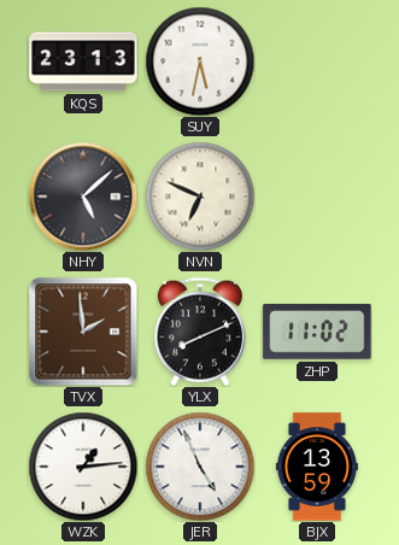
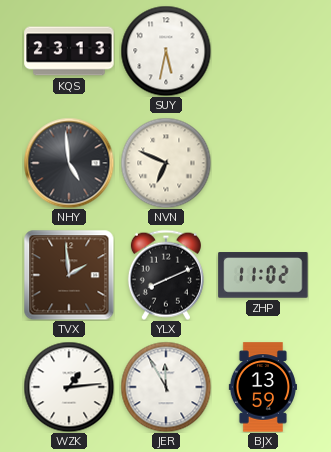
NHY: 5:08 -> 4:59
JER: 4:56 -> 11:55
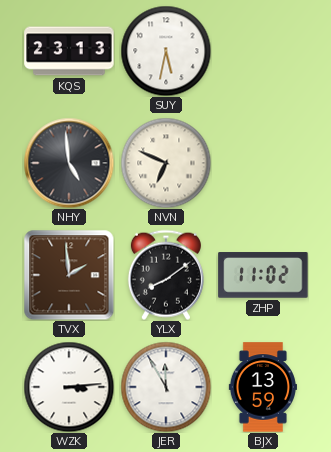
YLX: 8:11 -> 8:09
WZK: 1:14 -> 3:14
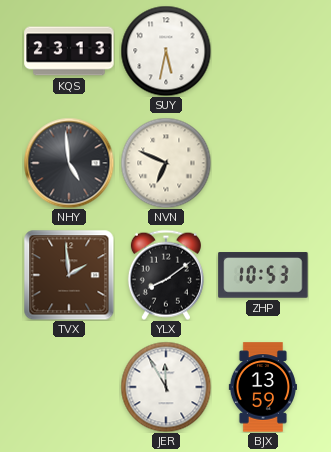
ZHP: 11:02 -> 10:53
WZK: 3:14 -> none
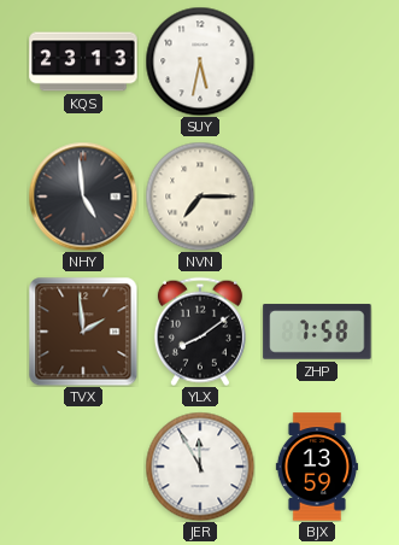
NVN: 6:49 -> 7:15
ZHP: 10:53 -> 7:58
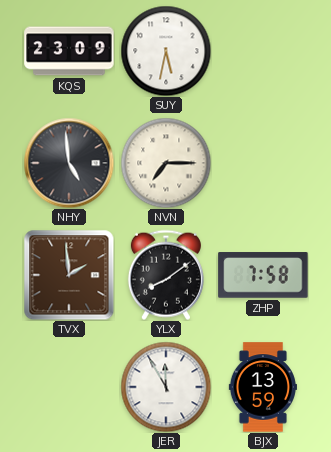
KQS: 23:13 -> 23:09
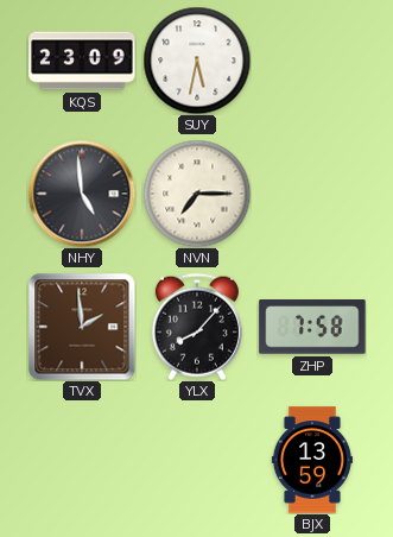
YLX: 8:09 -> 8:07
JER: 11:55 -> none
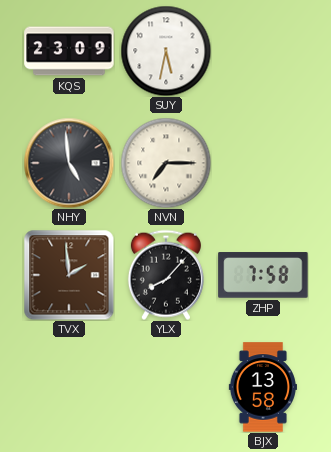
BJX: 13:59 -> 13:58
